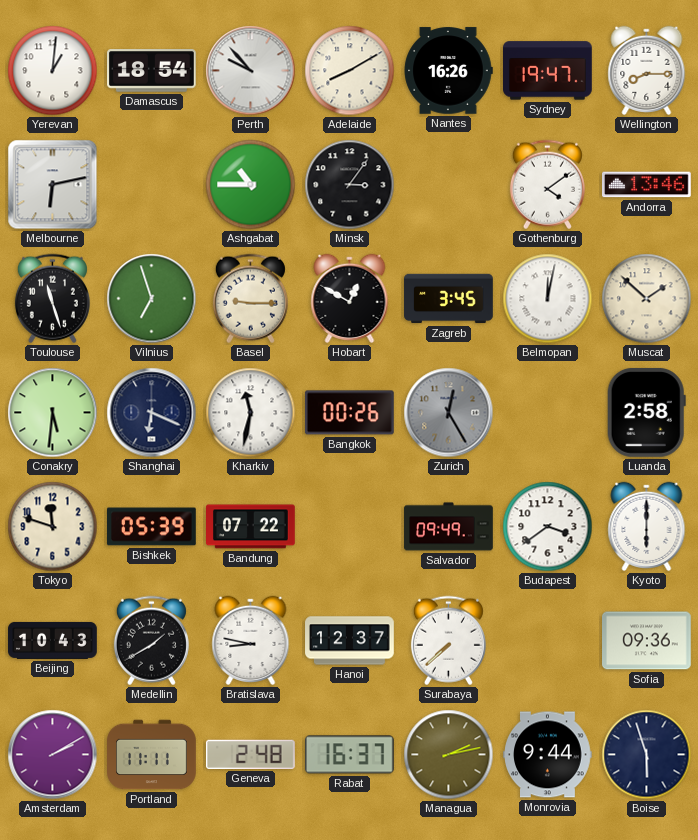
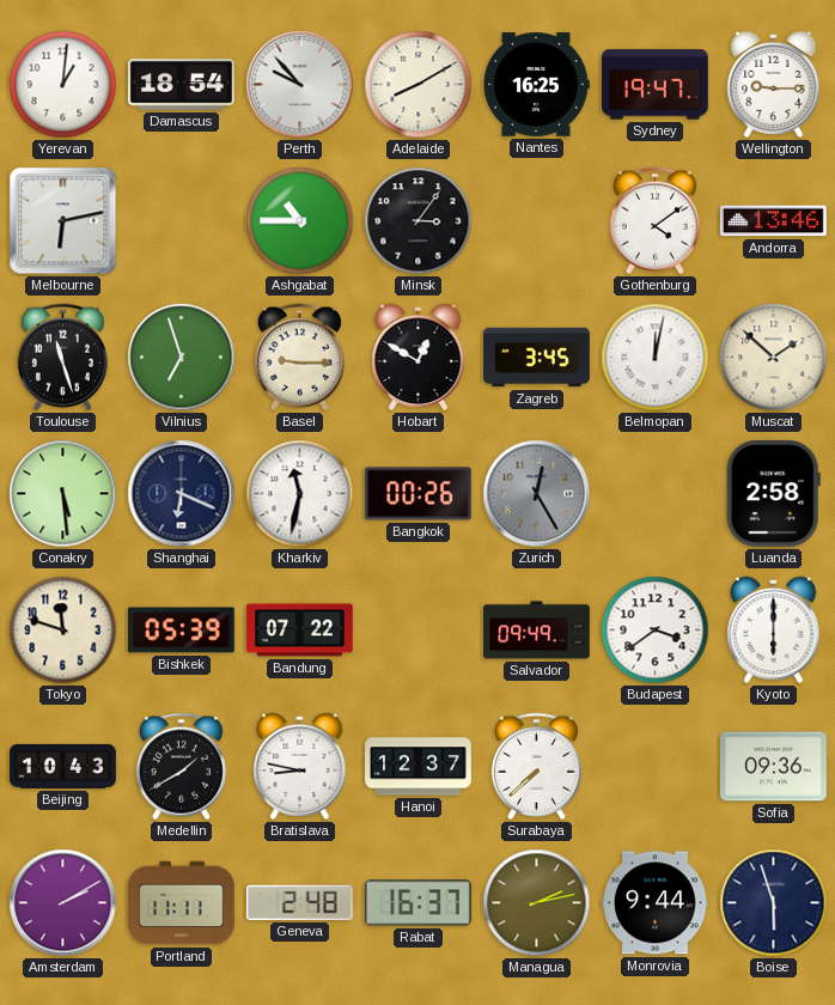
Nantes: 16:26 -> 16:25
Wellington: 8:15 -> 9:15
Conakry: 5:31 -> 5:29
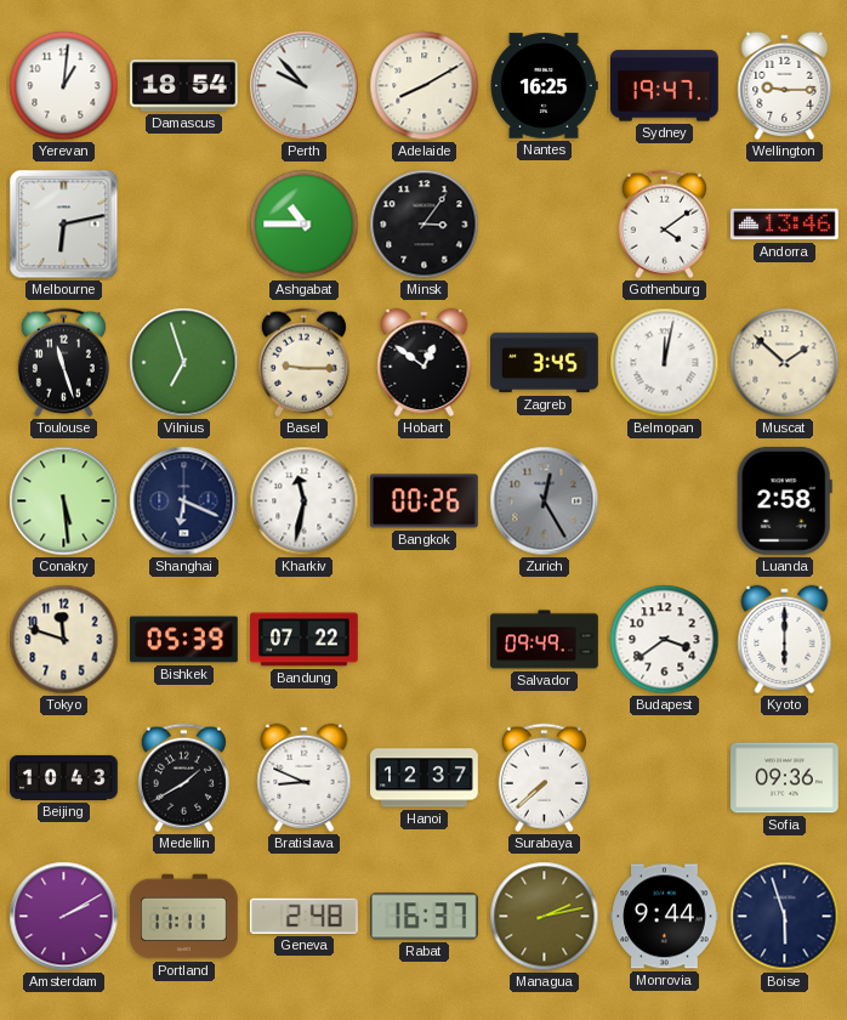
Hobart: 12:50 -> 12:51
Bratislava: 8:47 -> 8:49
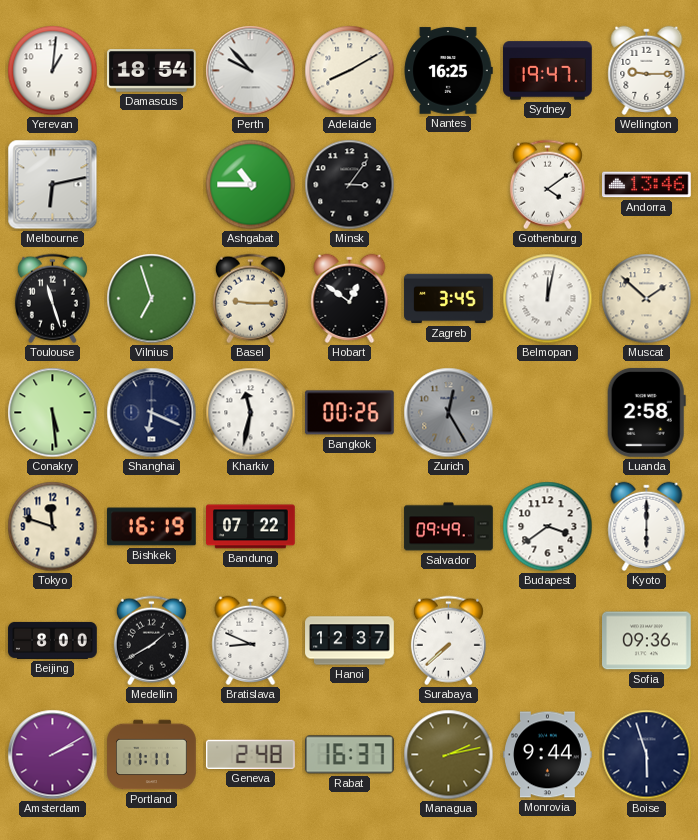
Bishkek: 05:39 -> 16:19
Beijing: 10:43 -> 8:00
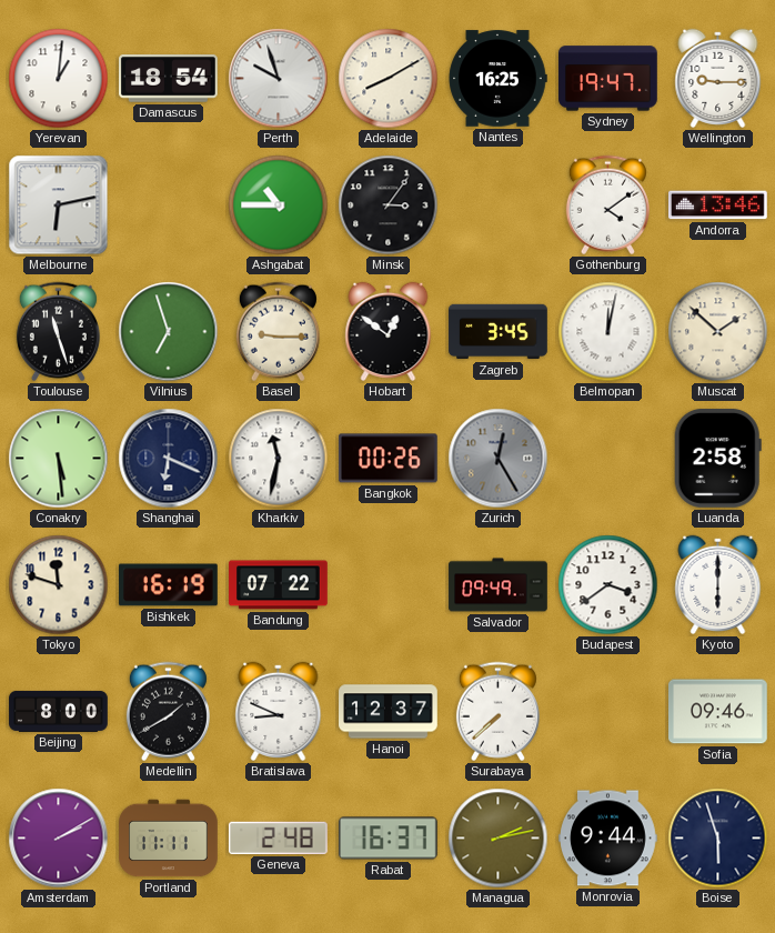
Perth: 9:53 -> 9:57
Sofia: 09:36 -> 09:46
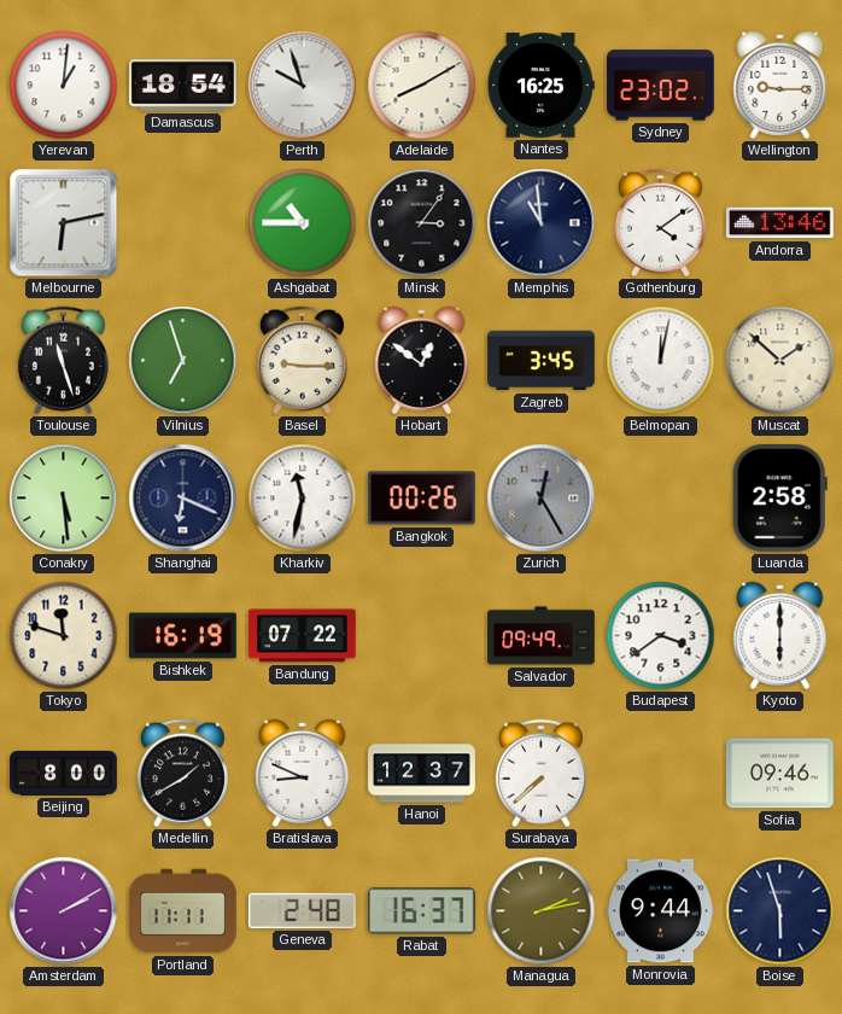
Sydney: 19:47 -> 23:02
Memphis: none -> 10:59
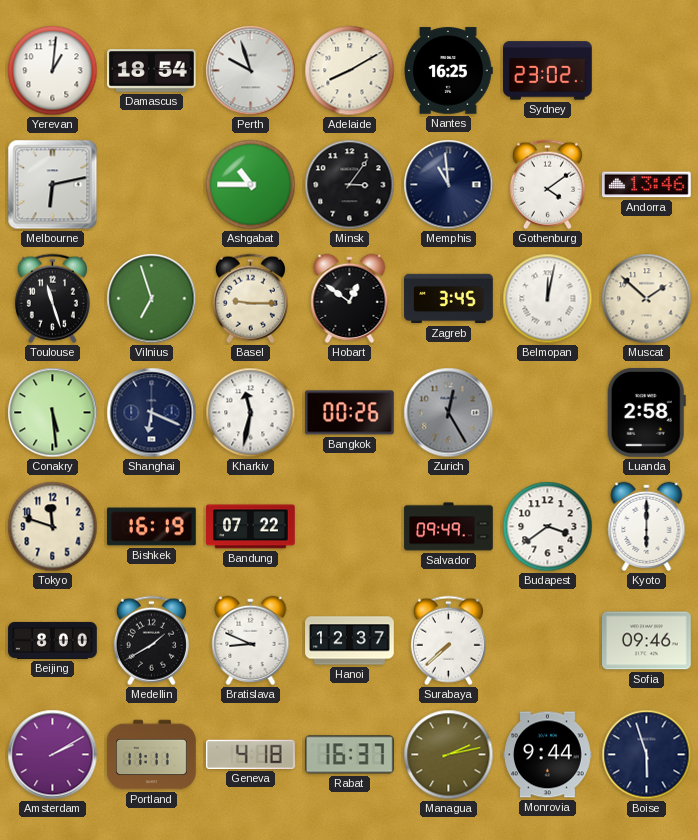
Wellington: 9:15 -> none
Geneva: 2:48 -> 4:18
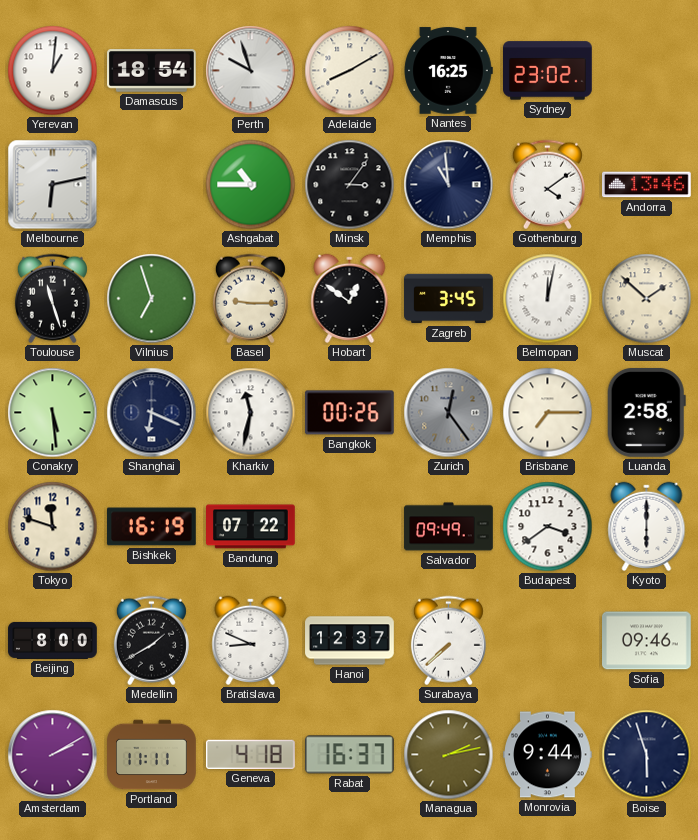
Zurich: 12:25 -> 12:24
Brisbane: none -> 7:15
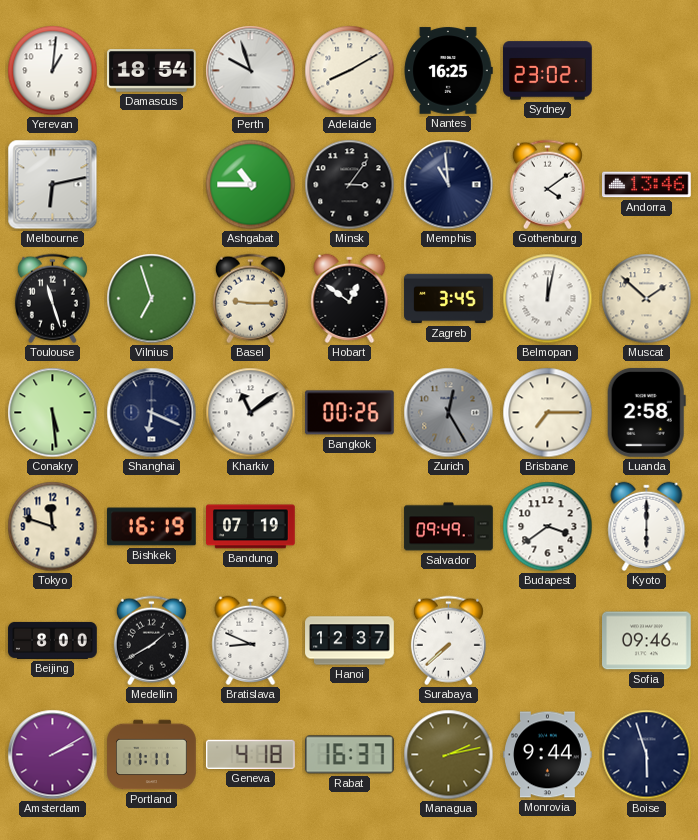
Kharkiv: 11:32 -> 11:09
Zurich: 12:24 -> 12:25
Bandung: 07:22 -> 07:19
